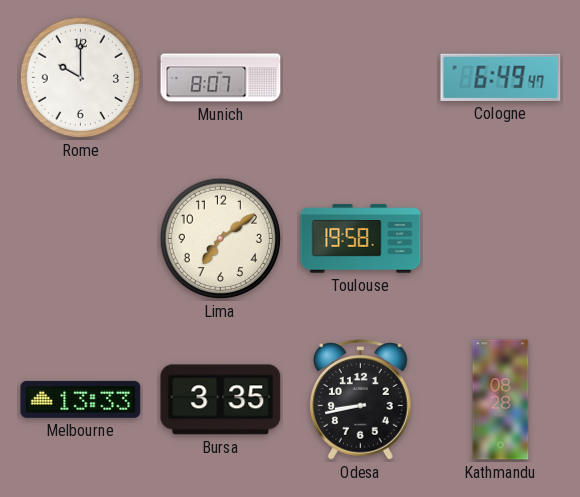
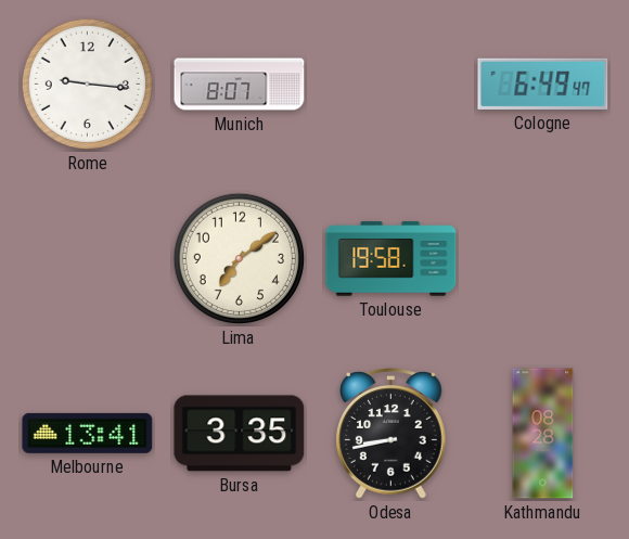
Rome: 10:00 -> 9:16
Melbourne: 13:33 -> 13:41
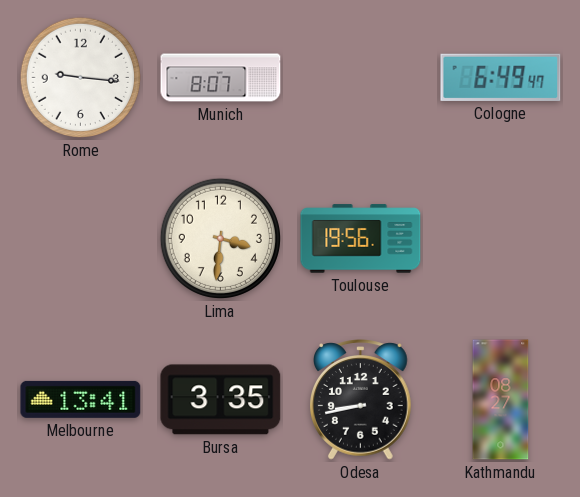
Lima: 7:09 -> 3:31
Toulouse: 19:58 -> 19:56
Kathmandu: 08:28 -> 08:27
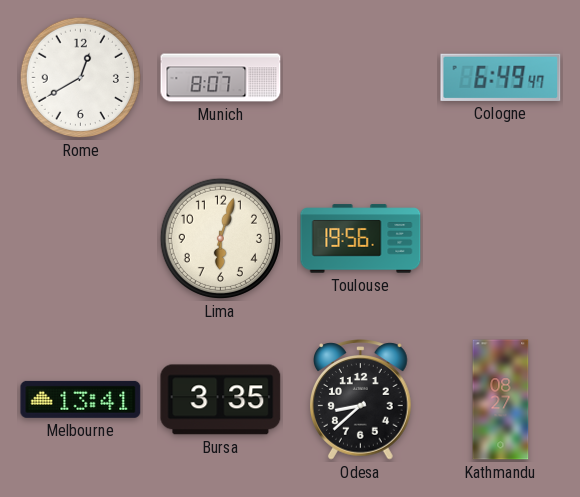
Rome: 9:16 -> 12:40
Lima: 3:31 -> 6:03
Odesa: 8:43 -> 8:38
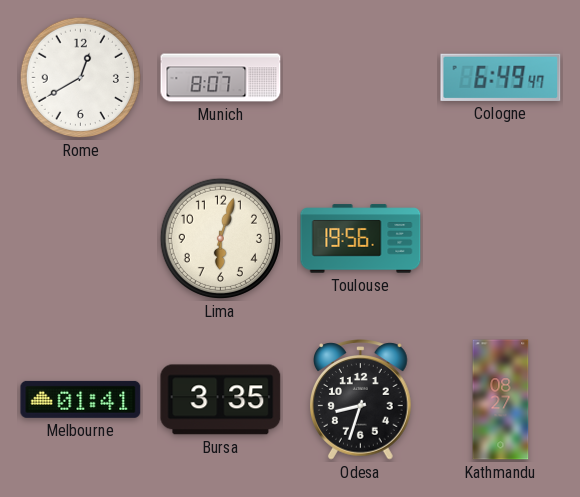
Melbourne: 13:41 -> 01:41
Odesa: 8:38 -> 8:33
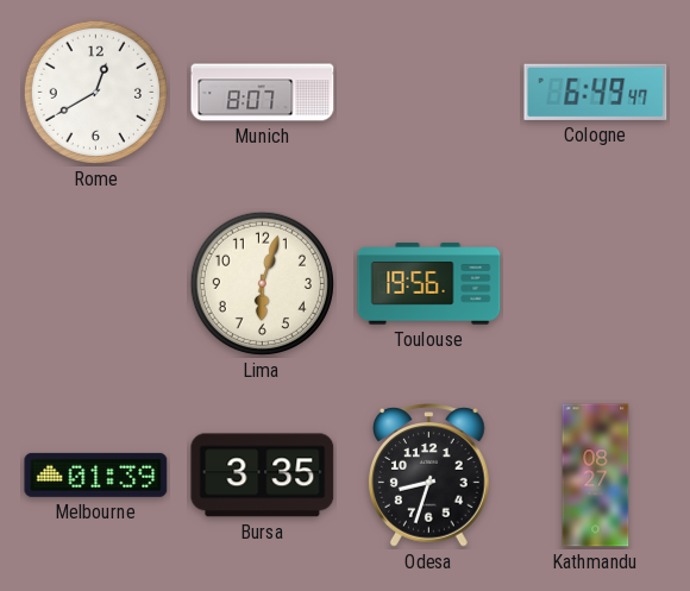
Melbourne: 01:41 -> 01:39
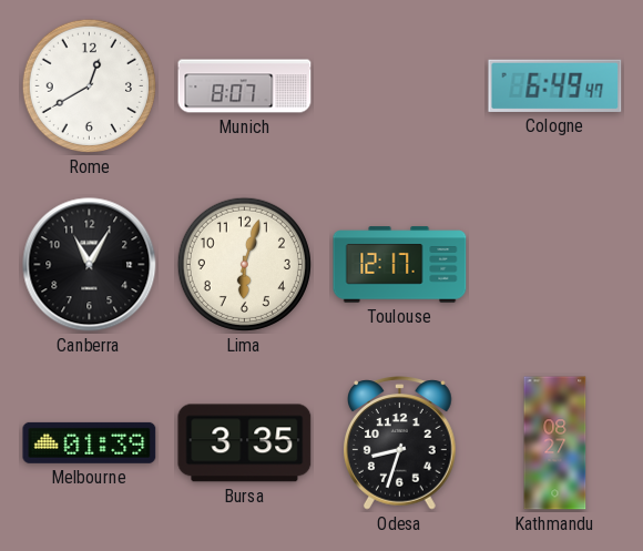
Canberra: none -> 11:05
Toulouse: 19:56 -> 12:17
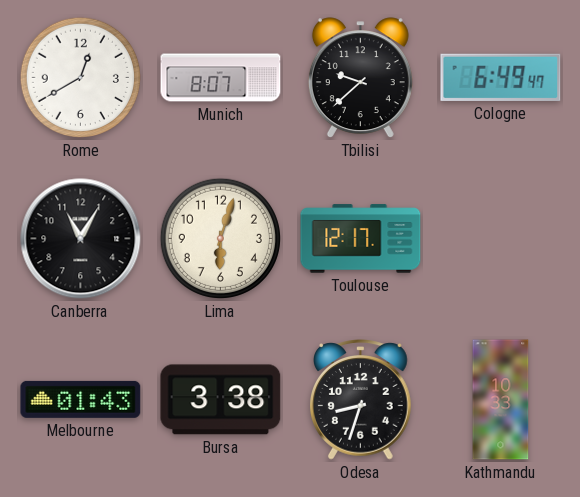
Tbilisi: none -> 9:38
Melbourne: 01:39 -> 01:43
Bursa: 3:35 -> 3:38
Kathmandu: 08:27 -> 10:33
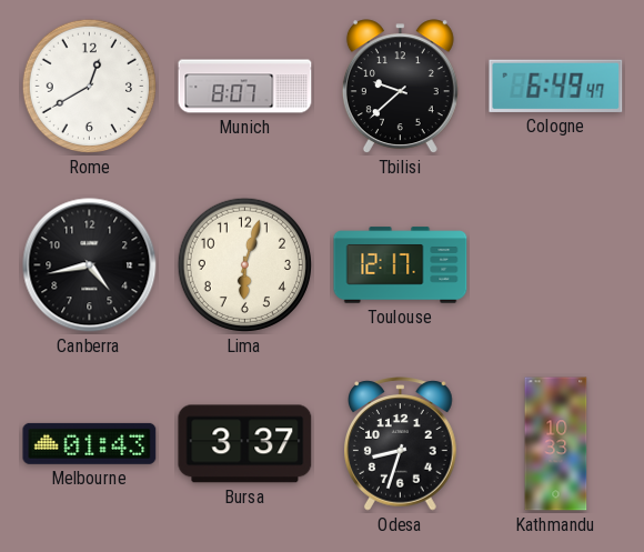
Canberra: 11:05 -> 4:43
Bursa: 3:38 -> 3:37
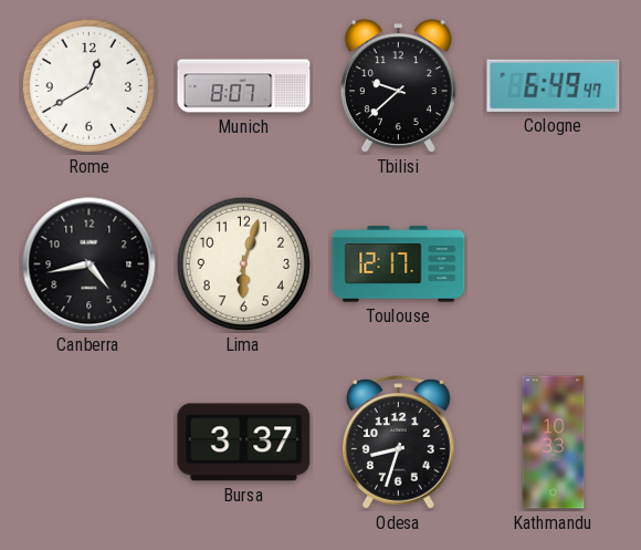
Melbourne: 01:43 -> none
